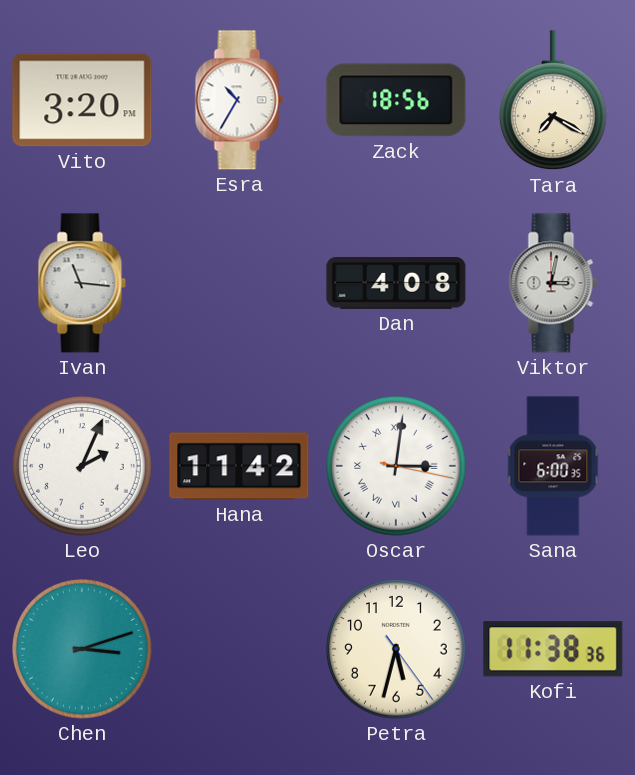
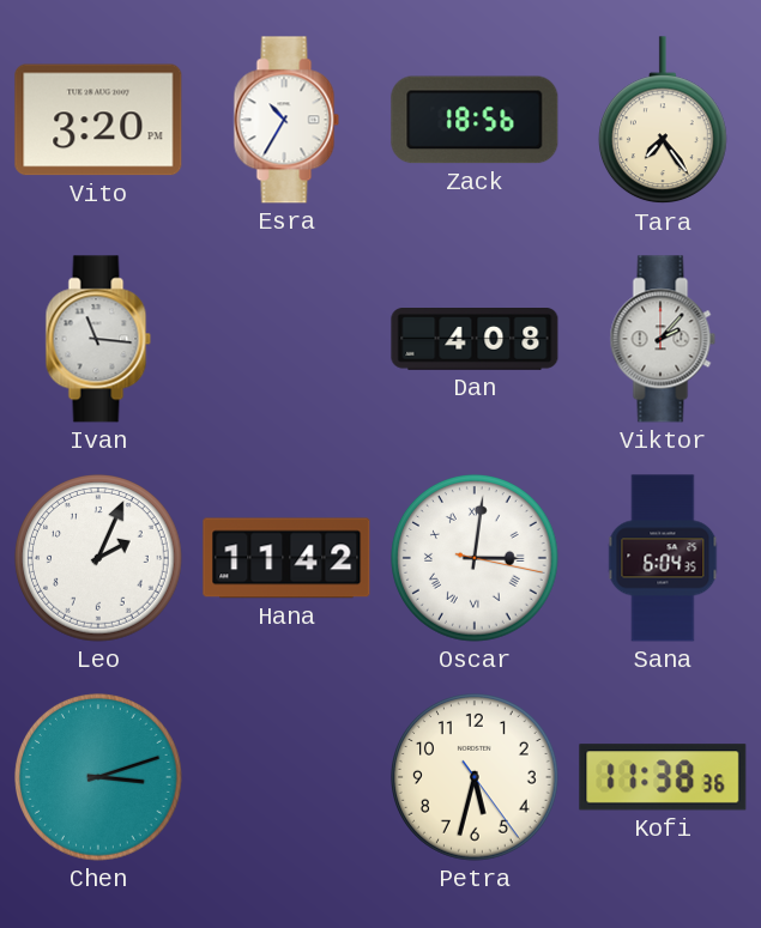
Tara: 7:20 -> 7:24
Viktor: 3:02 -> 2:07
Sana: 6:00 -> 6:04
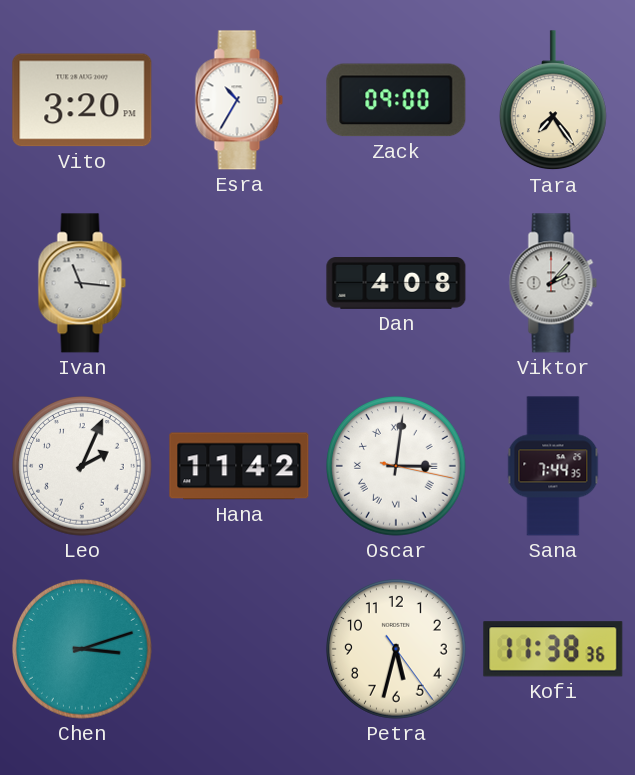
Zack: 18:56 -> 09:00
Sana: 6:04 -> 7:44
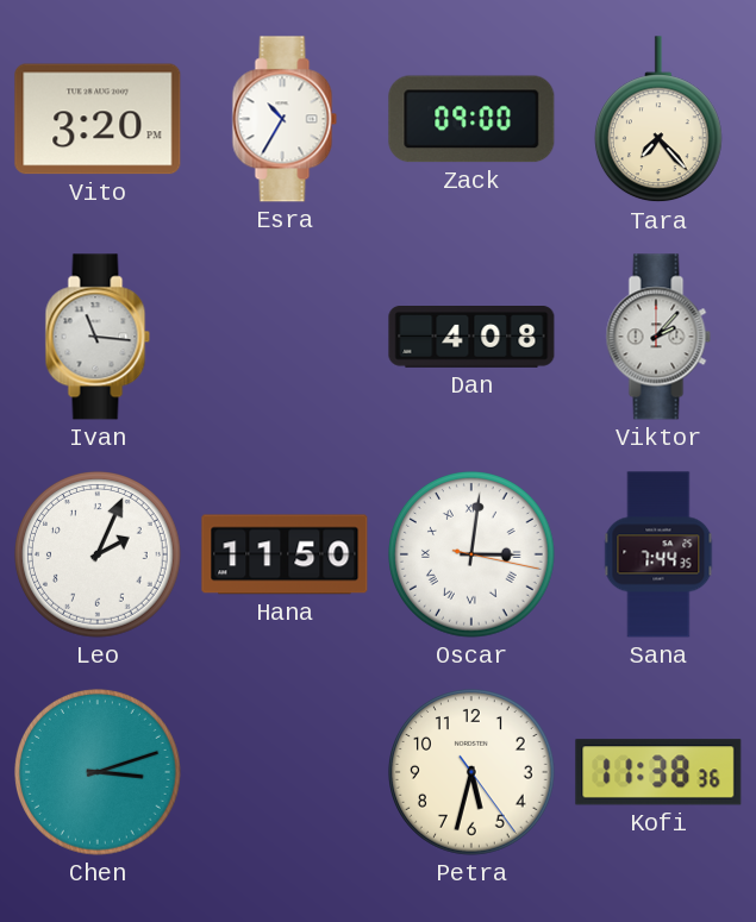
Tara: 7:24 -> 7:23
Hana: 11:42 -> 11:50
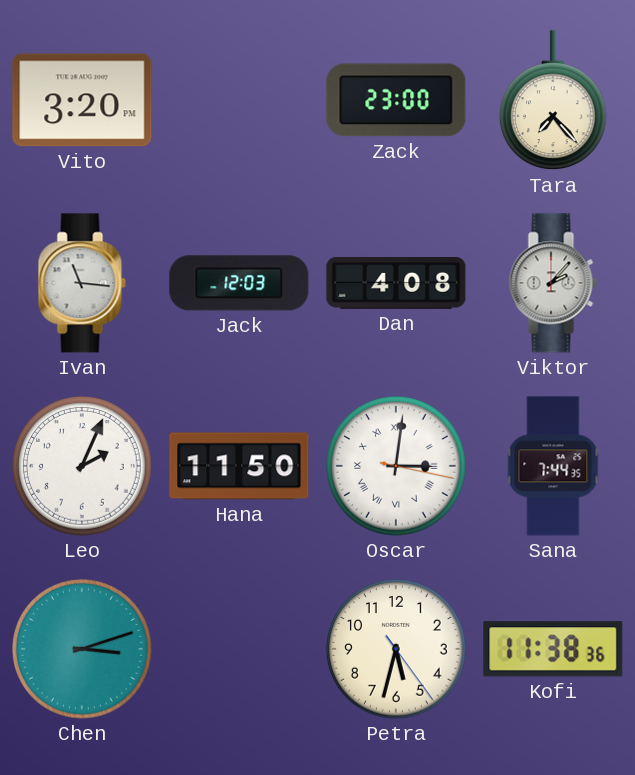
Esra: 10:35 -> none
Zack: 09:00 -> 23:00
Jack: none -> 12:03
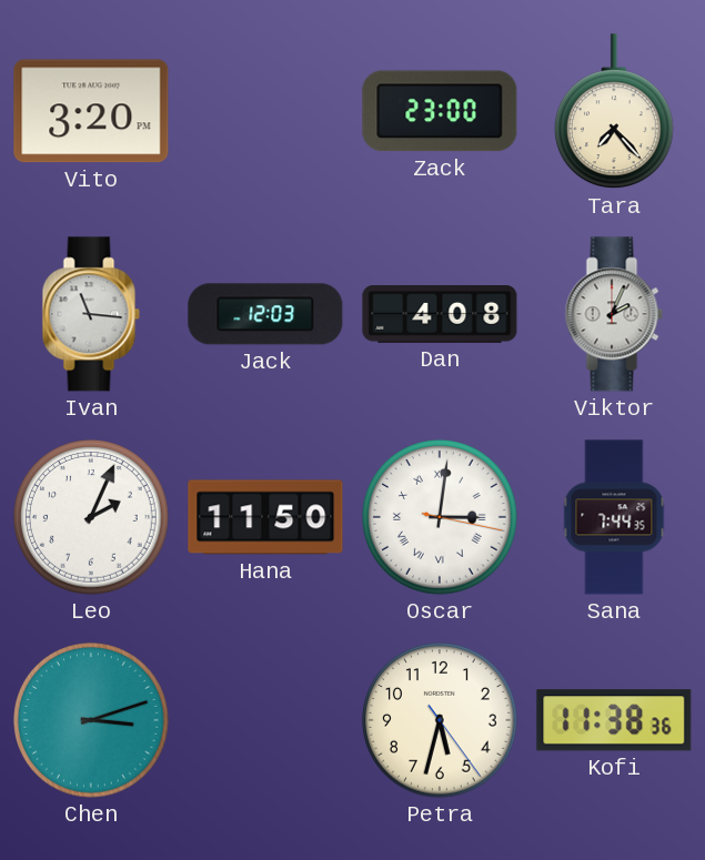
Viktor: 2:07 -> 2:04
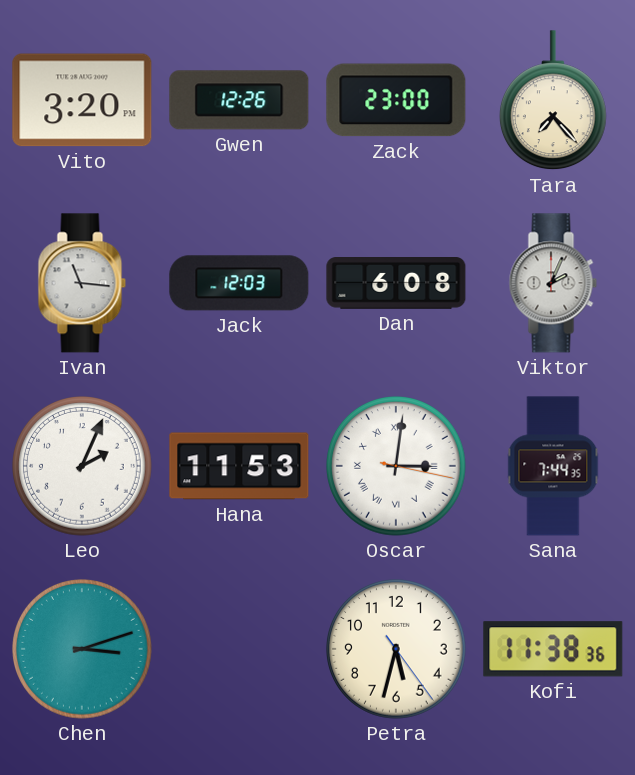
Gwen: none -> 12:26
Dan: 4:08 -> 6:08
Hana: 11:50 -> 11:53
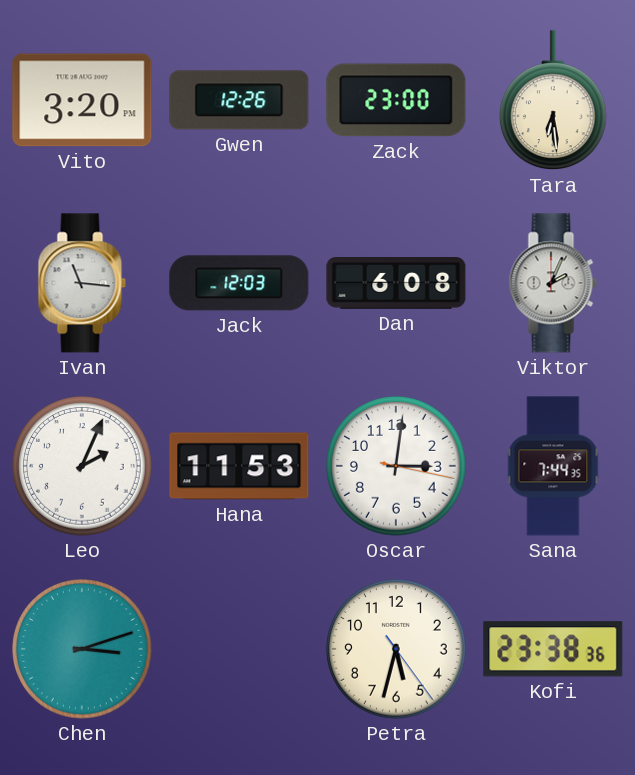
Tara: 7:23 -> 6:29
Oscar numerals: Roman -> Arabic
Kofi: 11:38 -> 23:38
